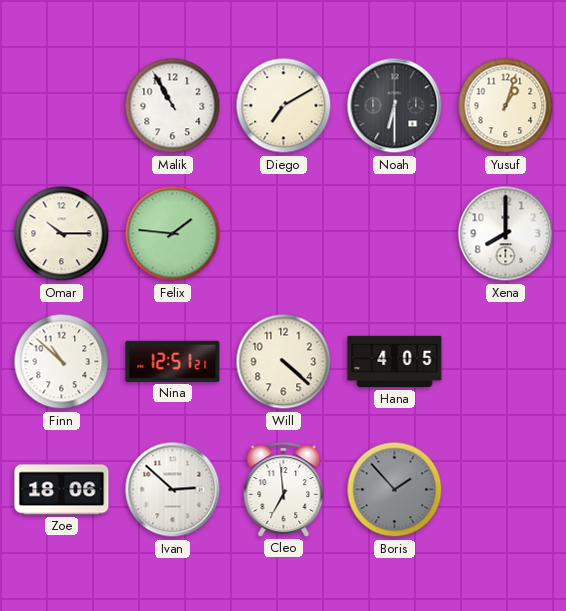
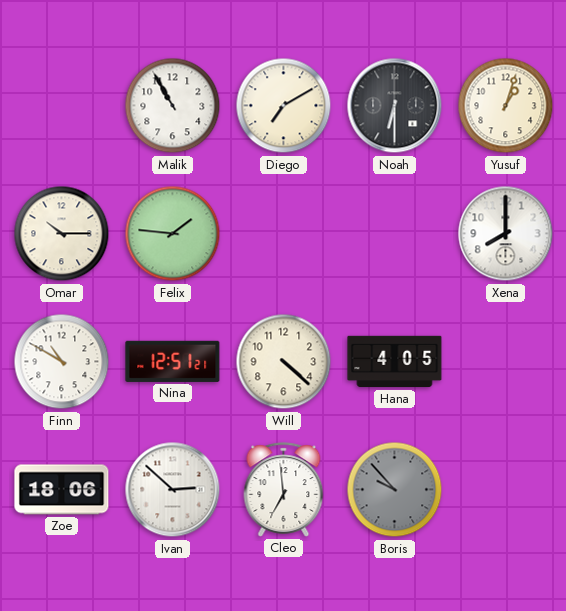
Finn: 10:52 -> 10:50
Boris: 1:53 -> 9:53
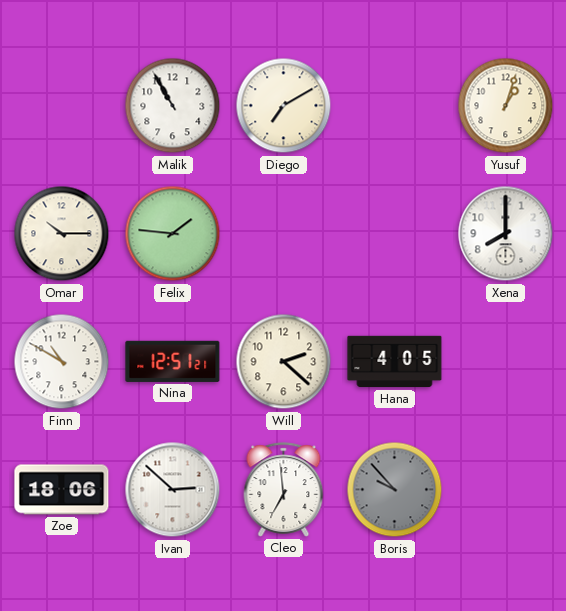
Noah: 6:30 -> none
Will: 4:22 -> 2:22
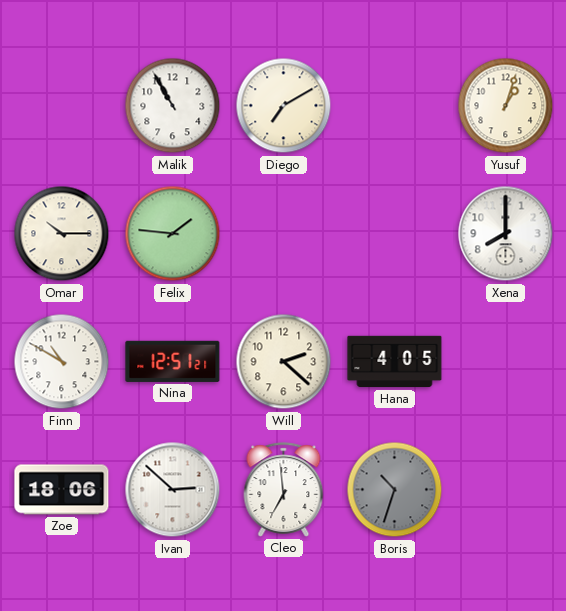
Boris: 9:53 -> 10:33
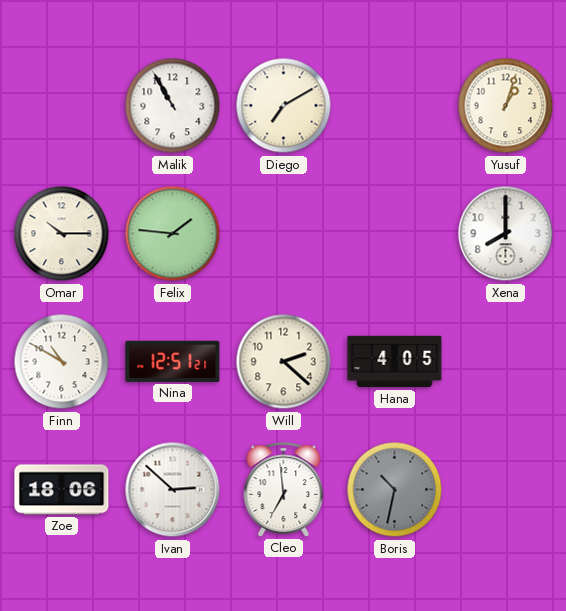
Boris: 10:33 -> 10:32
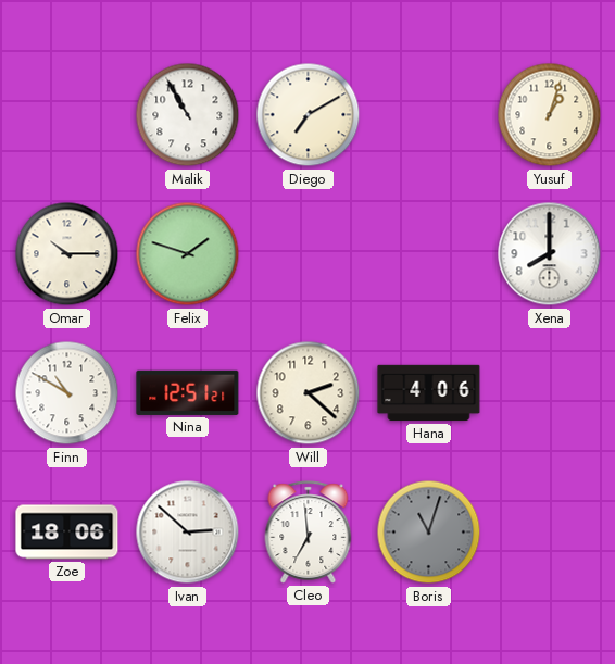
Felix: 1:46 -> 1:48
Hana: 4:05 -> 4:06
Boris: 10:32 -> 11:03
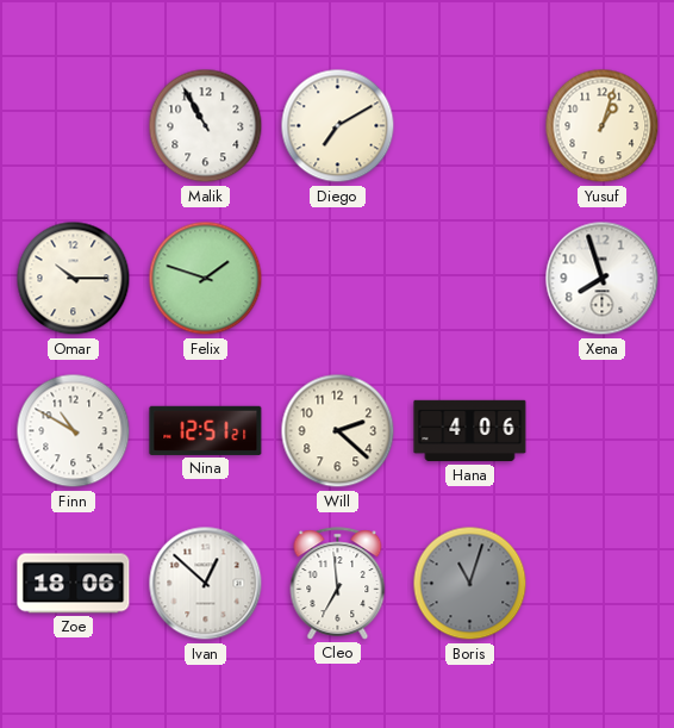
Xena: 8:00 -> 7:57
Ivan: 2:52 -> 12:52
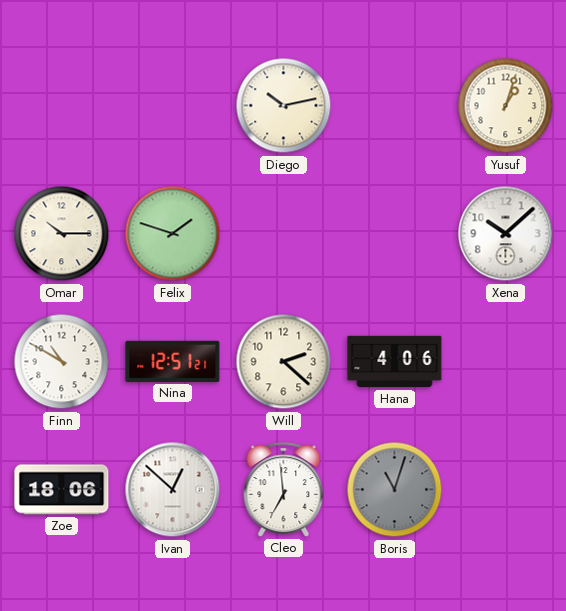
Malik: 10:55 -> none
Diego: 7:10 -> 10:13
Xena: 7:57 -> 10:08
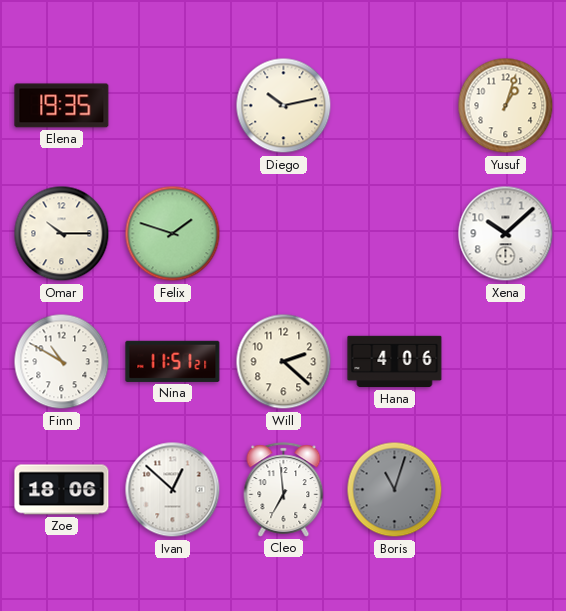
Elena: none -> 19:35
Nina: 12:51 -> 11:51
